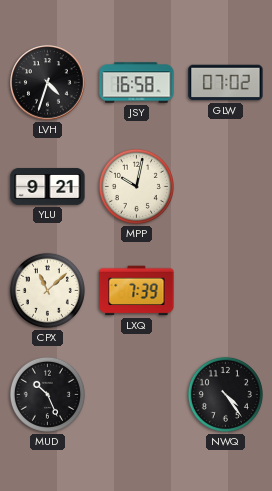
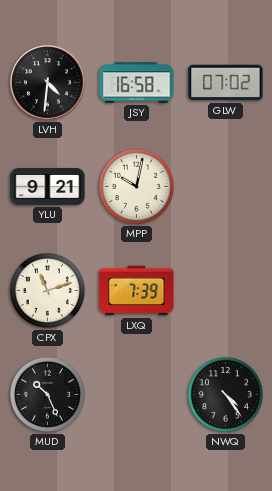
LVH: 4:33 -> 4:31
CPX: 11:08 -> 11:12
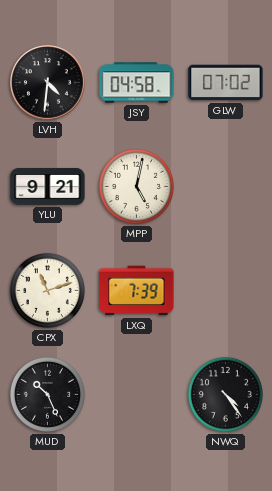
JSY: 16:58 -> 04:58
MPP: 10:02 -> 5:02
